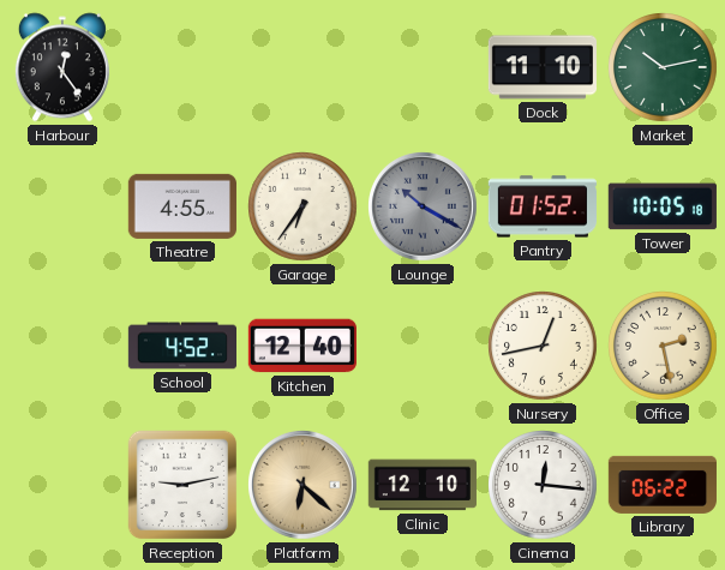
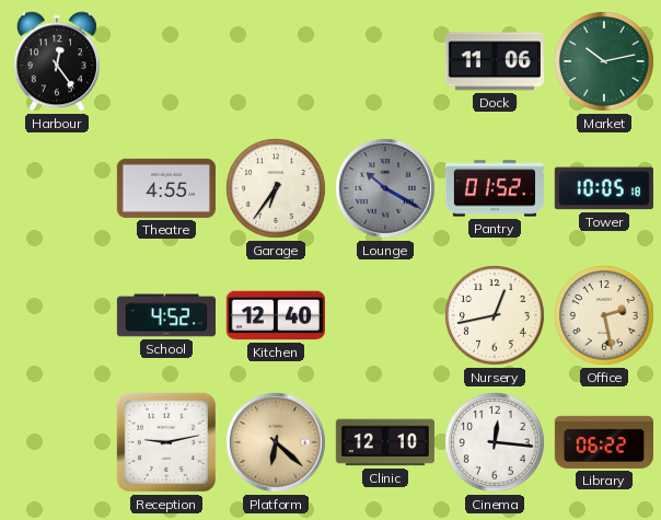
Dock: 11:10 -> 11:06
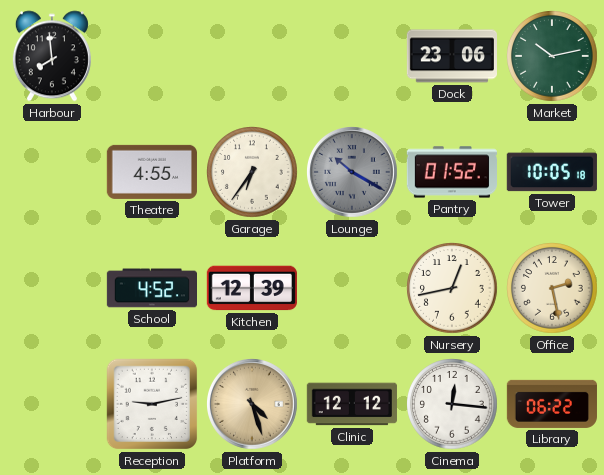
Harbour: 12:24 -> 7:59
Dock: 11:06 -> 23:06
Kitchen: 12:40 -> 12:39
Platform: 6:22 -> 4:27
Clinic: 12:10 -> 12:12
